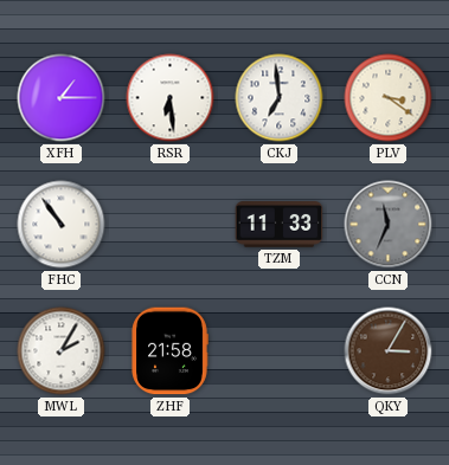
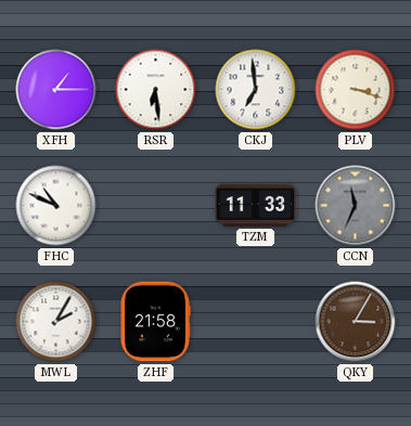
PLV: 3:21 -> 3:18
FHC: 10:54 -> 10:49
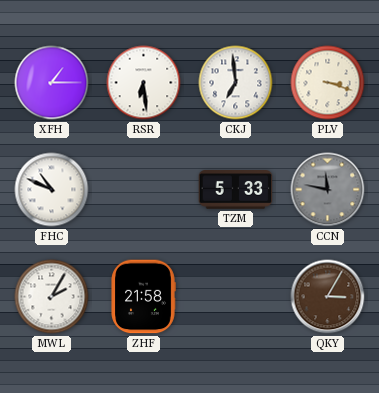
TZM: 11:33 -> 5:33
CCN: 11:34 -> 11:47
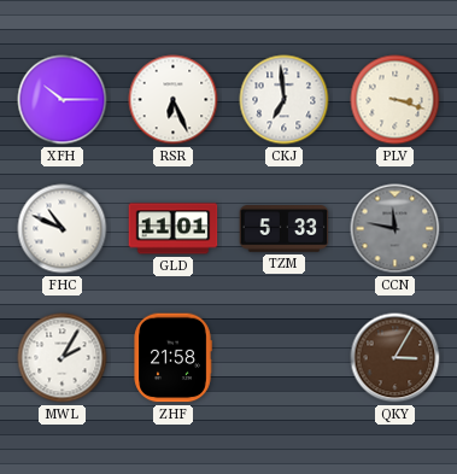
XFH: 1:15 -> 10:15
RSR: 6:29 -> 6:26
GLD: none -> 11:01
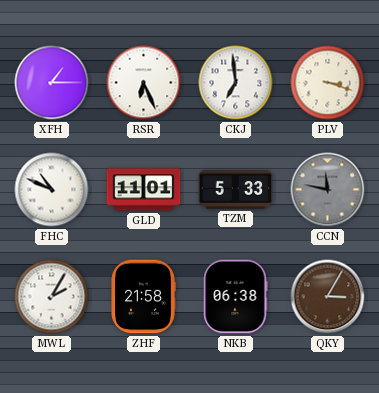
XFH: 10:15 -> 1:15
NKB: none -> 06:38
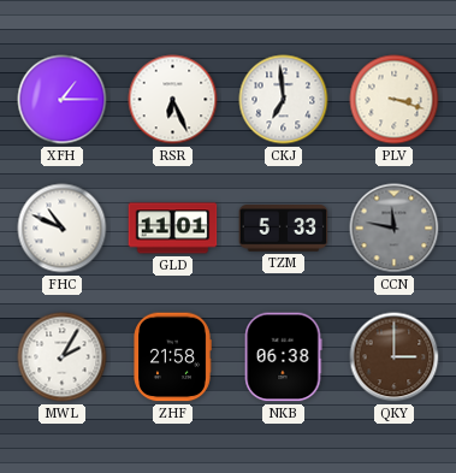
QKY: 3:05 -> 3:00
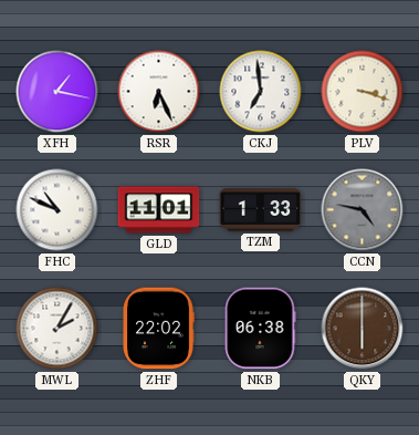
XFH: 1:15 -> 1:17
TZM: 5:33 -> 1:33
CCN: 11:47 -> 4:47
ZHF: 21:58 -> 22:02
QKY: 3:00 -> 6:00
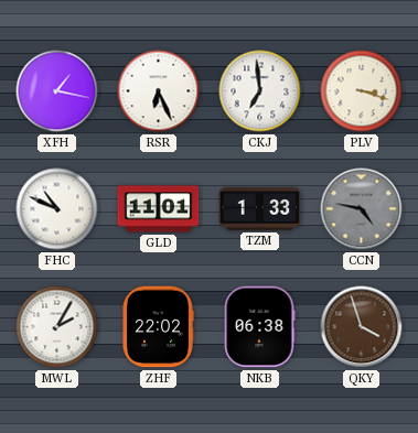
QKY: 6:00 -> 3:57
